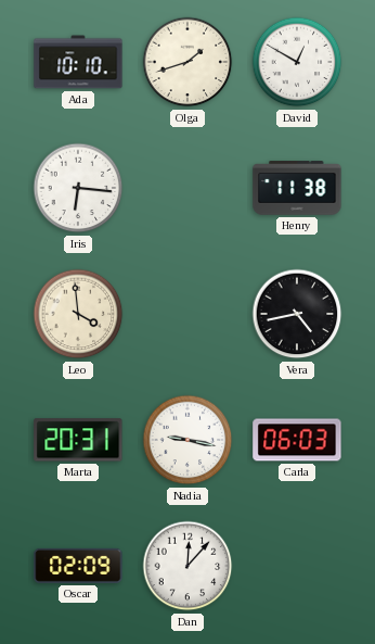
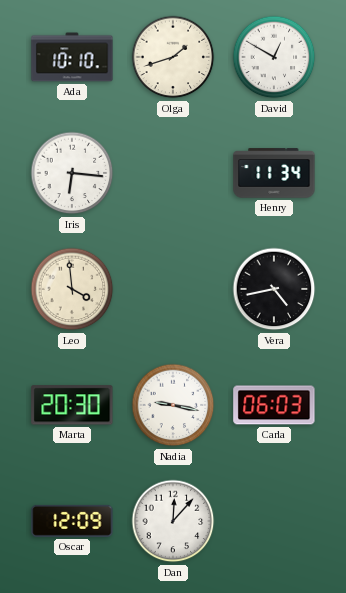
Henry: 11:38 -> 11:34
Marta: 20:31 -> 20:30
Oscar: 02:09 -> 12:09
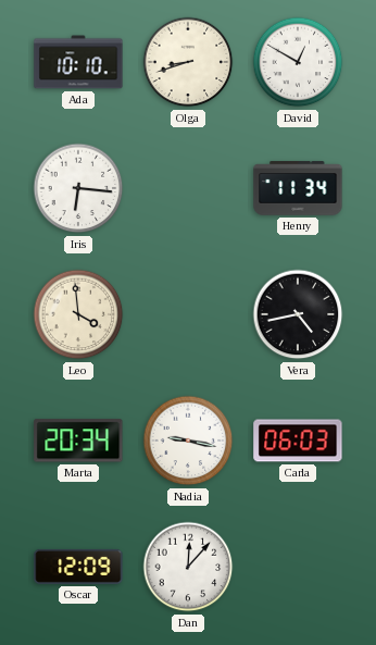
Olga: 1:42 -> 8:42
Marta: 20:30 -> 20:34
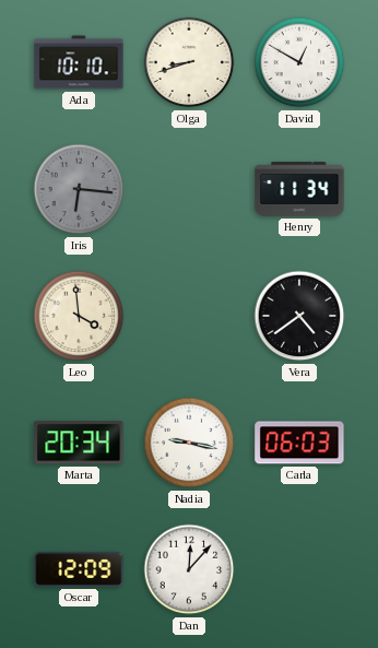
Iris dial: white -> grey
Vera: 4:43 -> 4:39
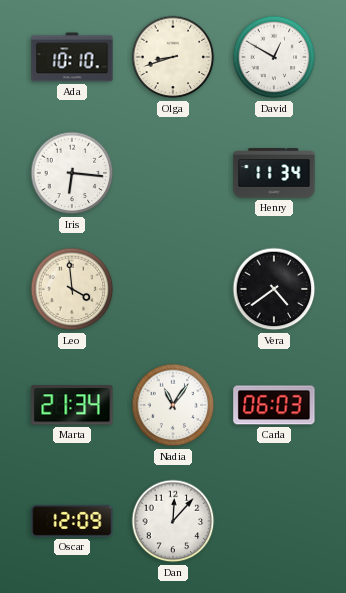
Iris dial: grey -> white
Marta: 20:34 -> 21:34
Nadia: 9:17 -> 11:06
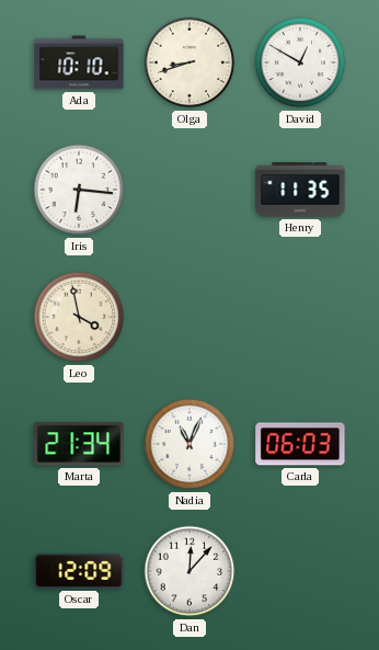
Henry: 11:34 -> 11:35
Leo: 3:59 -> 3:58
Vera: 4:39 -> none
Nadia: 11:06 -> 11:04
